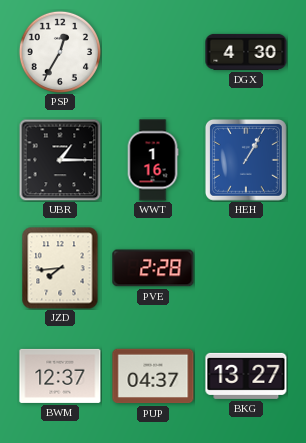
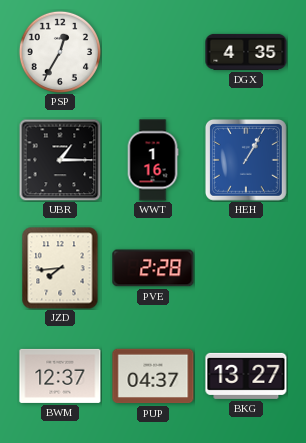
DGX: 4:30 -> 4:35
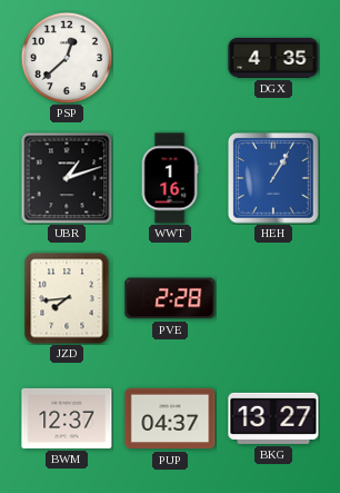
PSP: 12:35 -> 12:38
UBR: 1:15 -> 1:12
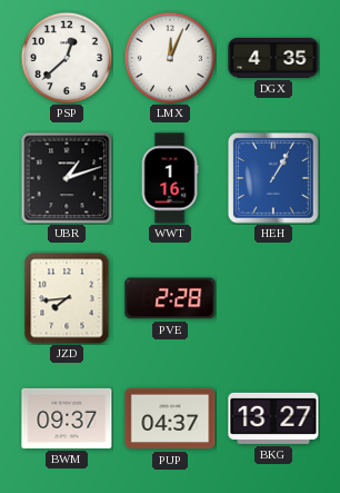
LMX: none -> 12:04
BWM: 12:37 -> 09:37
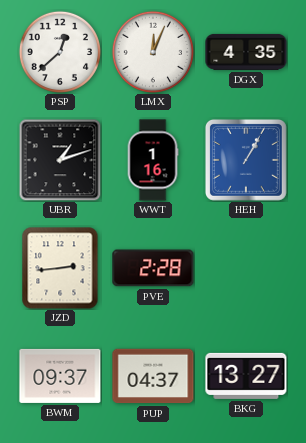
JZD: 7:44 -> 2:44
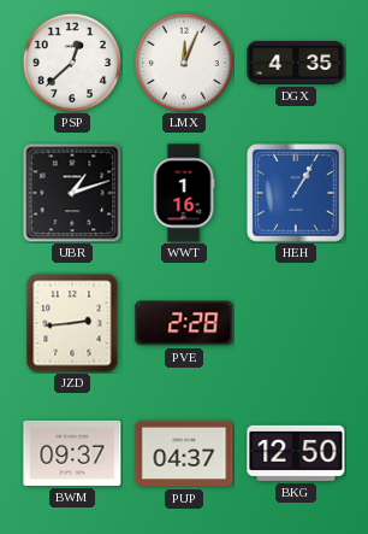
BKG: 13:27 -> 12:50
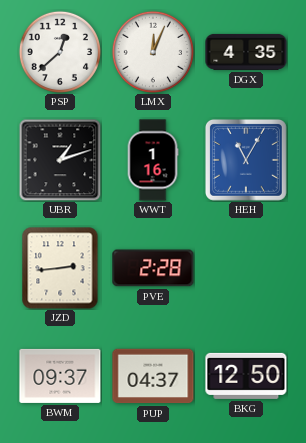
HEH: 1:05 -> 11:05
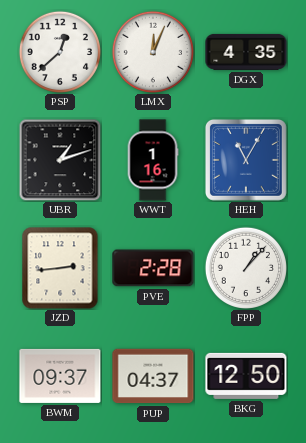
FPP: none -> 1:07
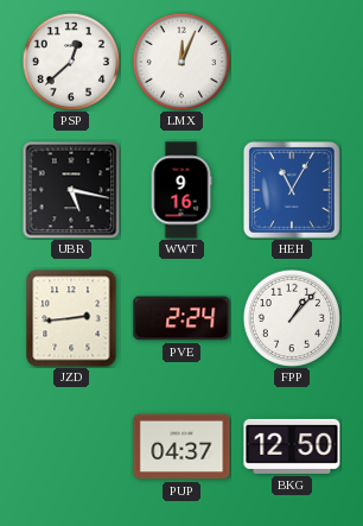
DGX: 4:35 -> none
UBR: 1:12 -> 5:17
WWT: 1:16 -> 9:16
PVE: 2:28 -> 2:24
BWM: 09:37 -> none
